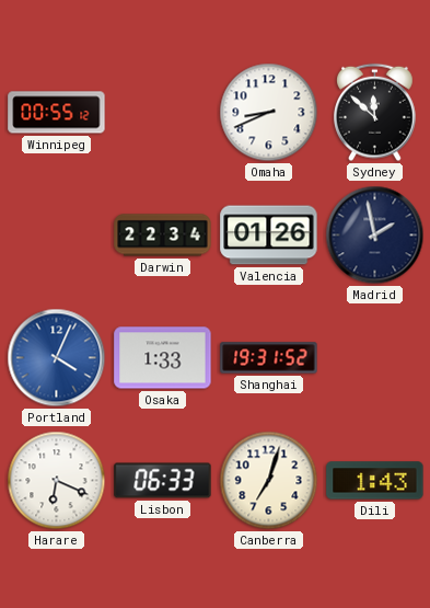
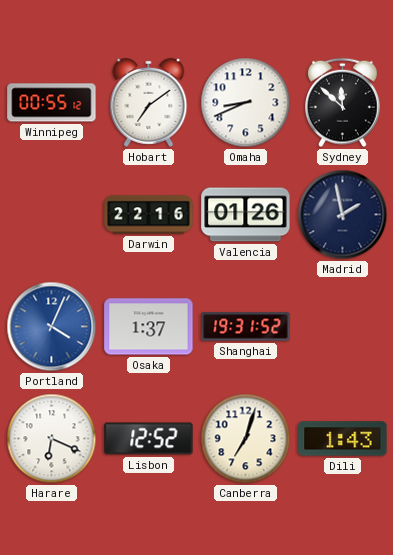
Hobart: none -> 7:09
Darwin: 22:34 -> 22:16
Osaka: 1:33 -> 1:37
Lisbon: 06:33 -> 12:52
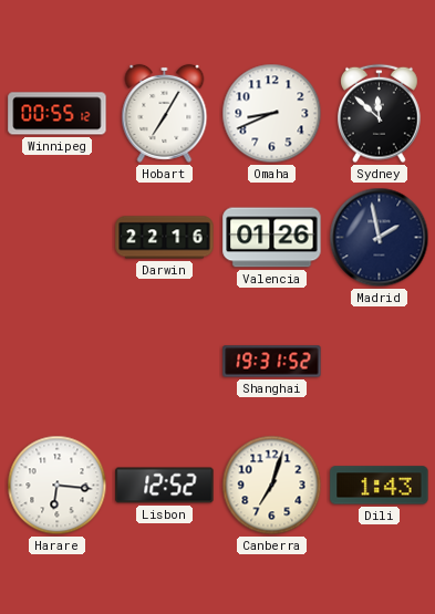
Hobart: 7:09 -> 7:05
Portland: 4:04 -> none
Osaka: 1:37 -> none
Harare: 6:19 -> 6:16
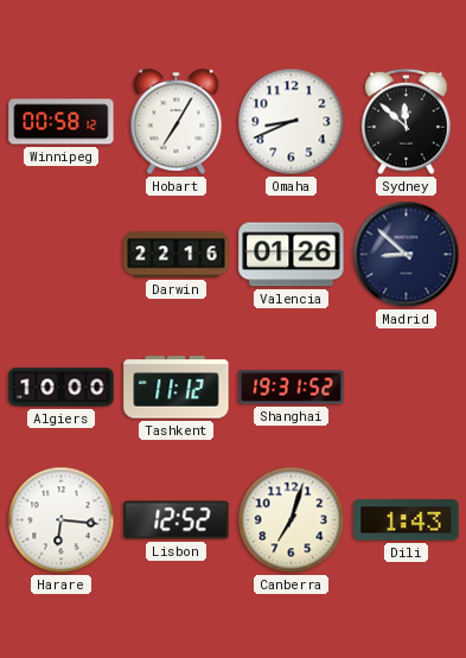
Winnipeg: 00:55 -> 00:58
Madrid: 1:58 -> 8:52
Algiers: none -> 10:00
Tashkent: none -> 11:12
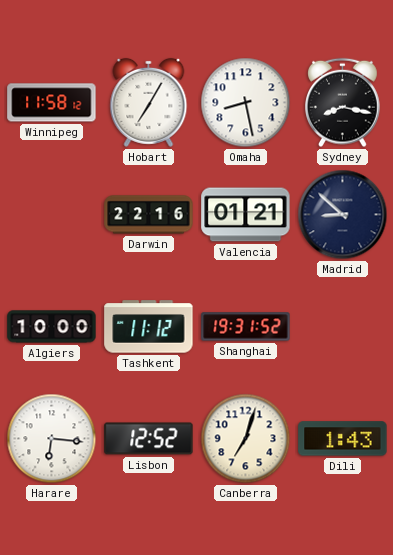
Winnipeg: 00:58 -> 11:58
Omaha: 8:41 -> 8:28
Sydney: 11:52 -> 8:17
Valencia: 01:26 -> 01:21
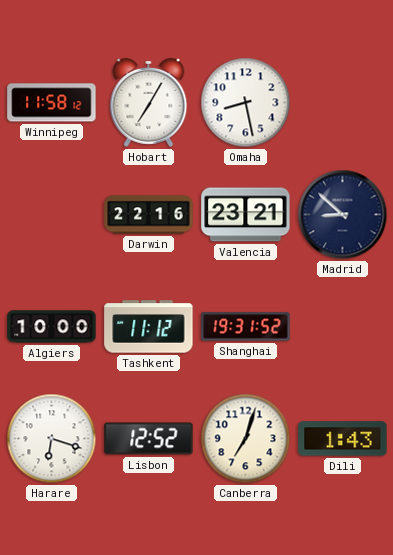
Sydney: 8:17 -> none
Valencia: 01:21 -> 23:21
Harare: 6:16 -> 6:18
